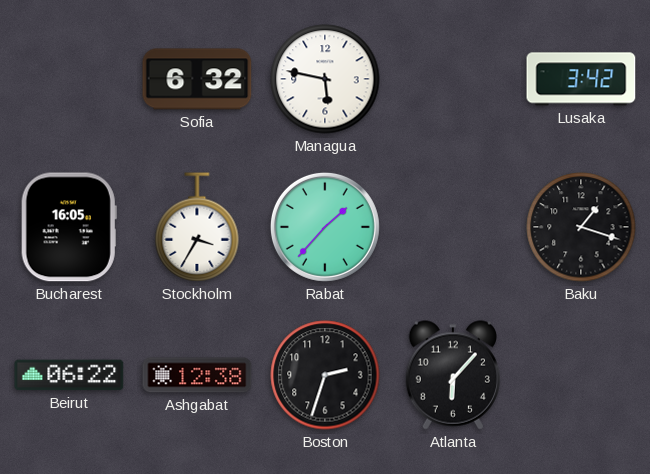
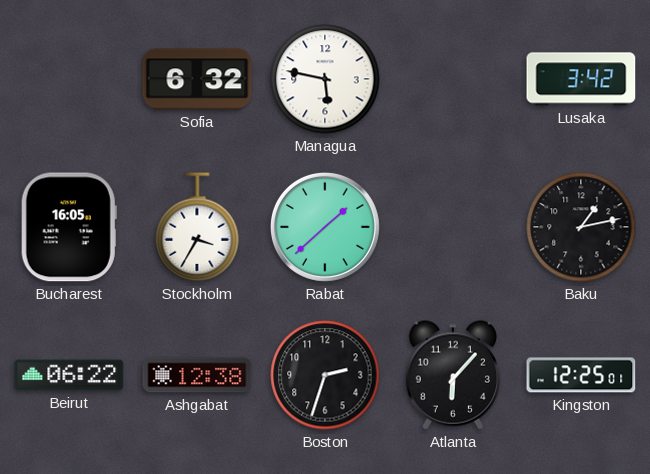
Rabat: 1:37 -> 1:38
Baku: 1:18 -> 1:13
Kingston: none -> 12:25
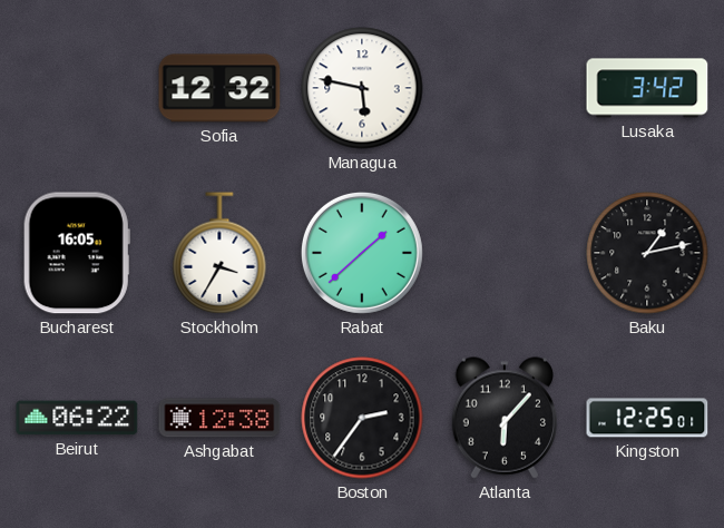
Sofia: 6:32 -> 12:32
Boston: 2:33 -> 2:36
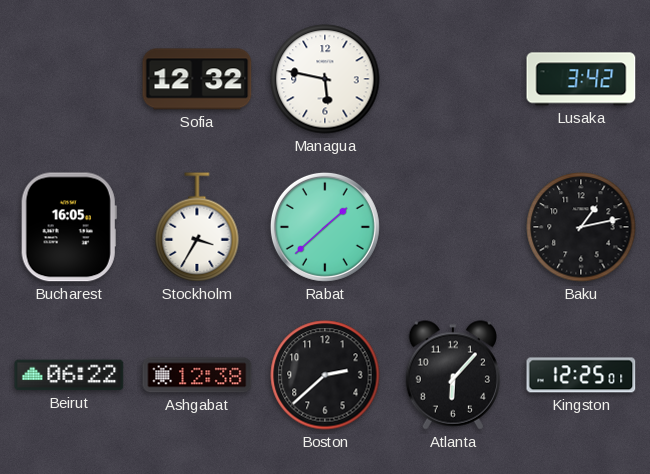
Boston: 2:36 -> 2:38
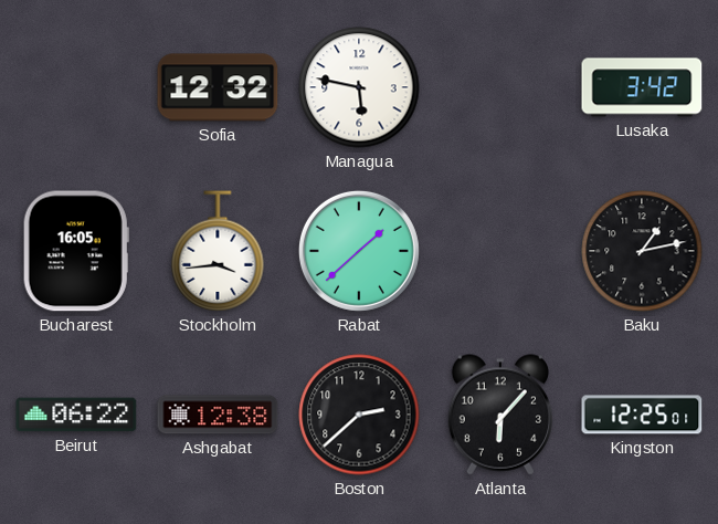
Stockholm: 3:35 -> 3:44
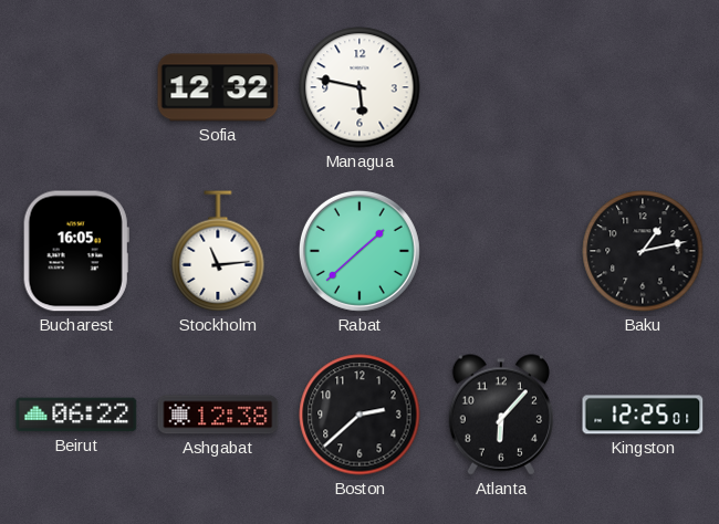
Lusaka: 3:42 -> none
Stockholm: 3:44 -> 11:14
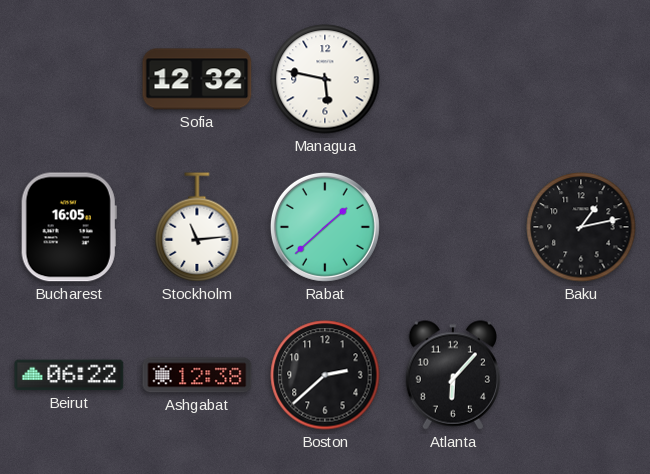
Kingston: 12:25 -> none
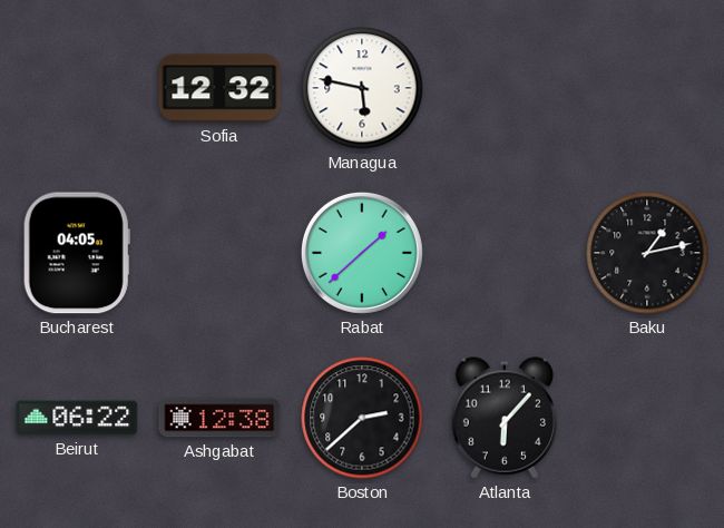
Bucharest: 16:05 -> 04:05
Stockholm: 11:14 -> none
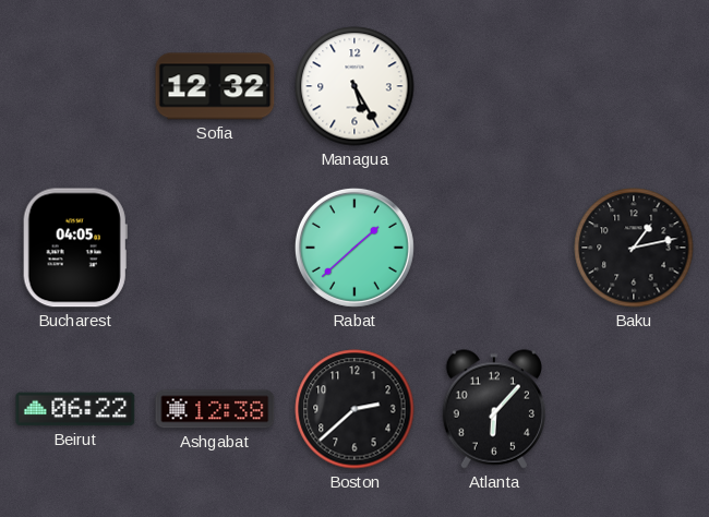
Managua: 5:47 -> 5:25
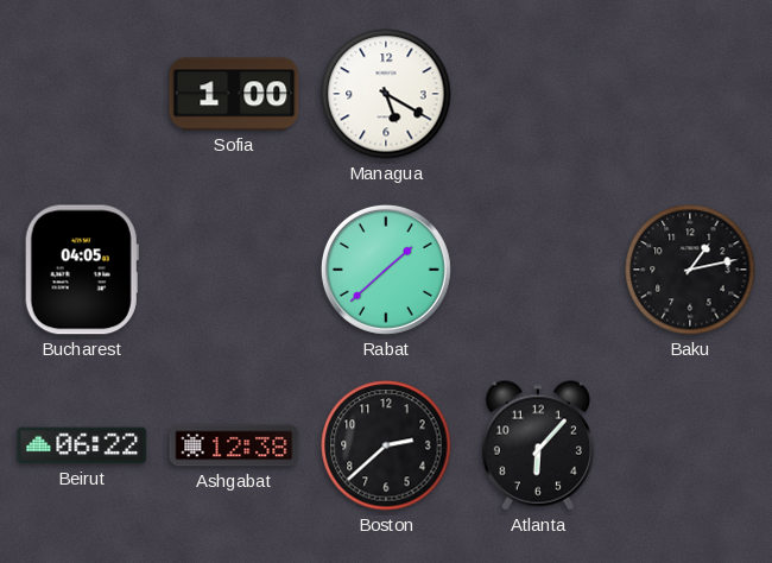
Sofia: 12:32 -> 1:00
Managua: 5:25 -> 5:20
